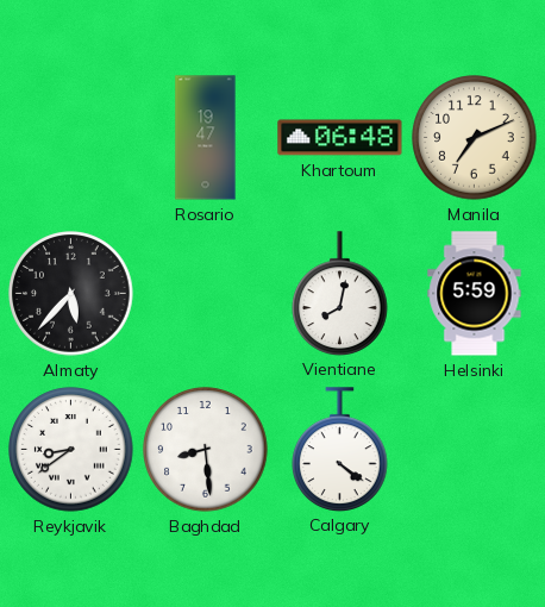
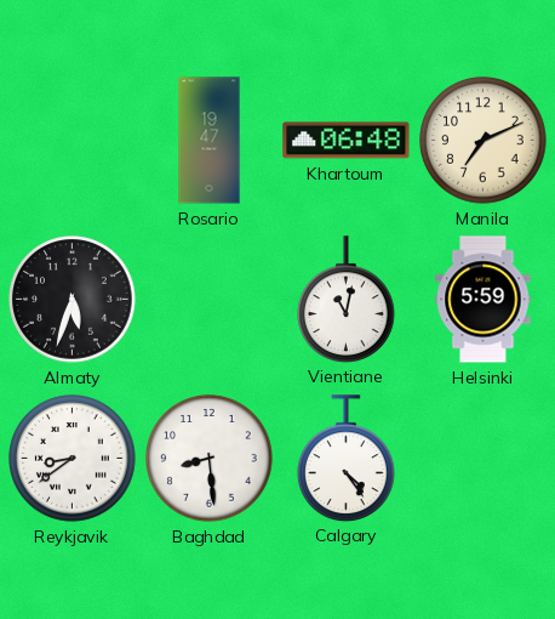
Almaty: 5:37 -> 5:33
Vientiane: 8:02 -> 11:02
Calgary: 4:21 -> 4:24
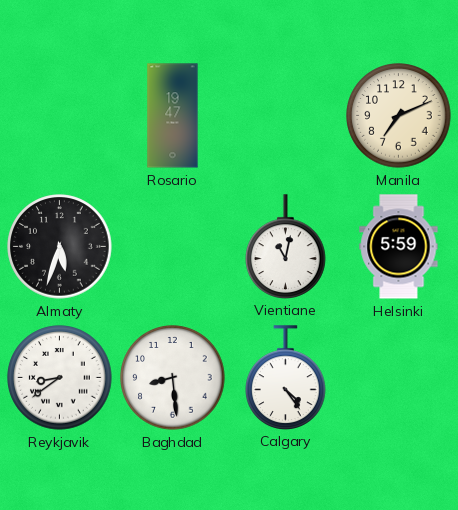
Khartoum: 06:48 -> none
